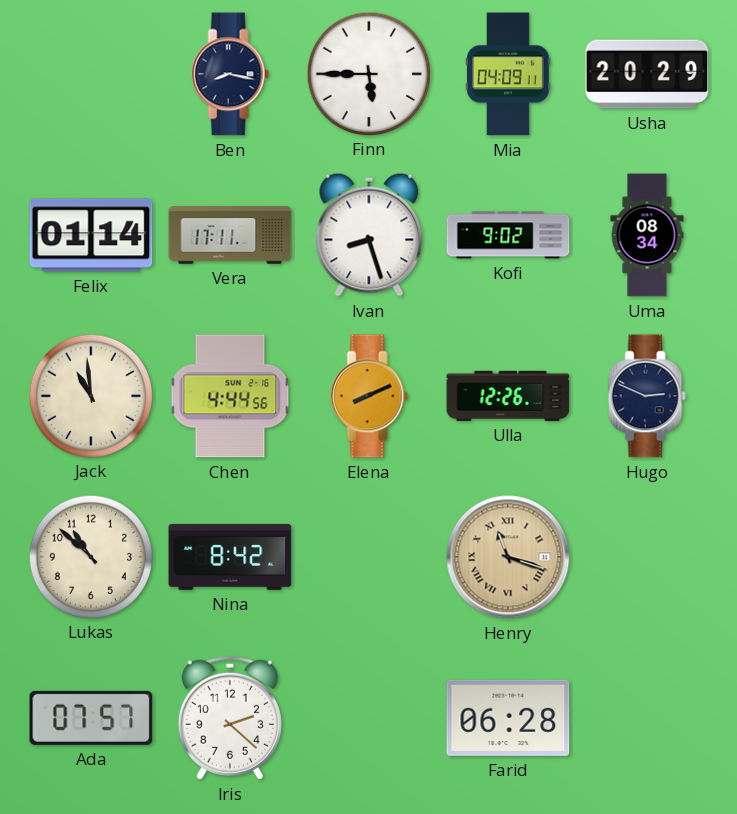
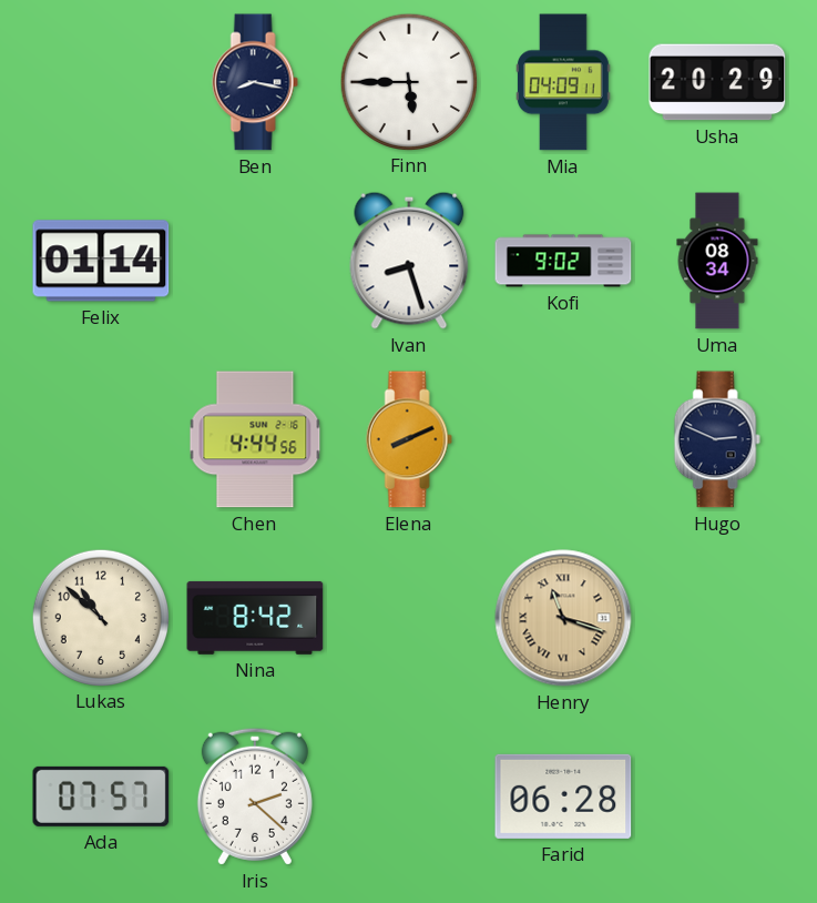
Vera: 17:11 -> none
Jack: 10:59 -> none
Ulla: 12:26 -> none
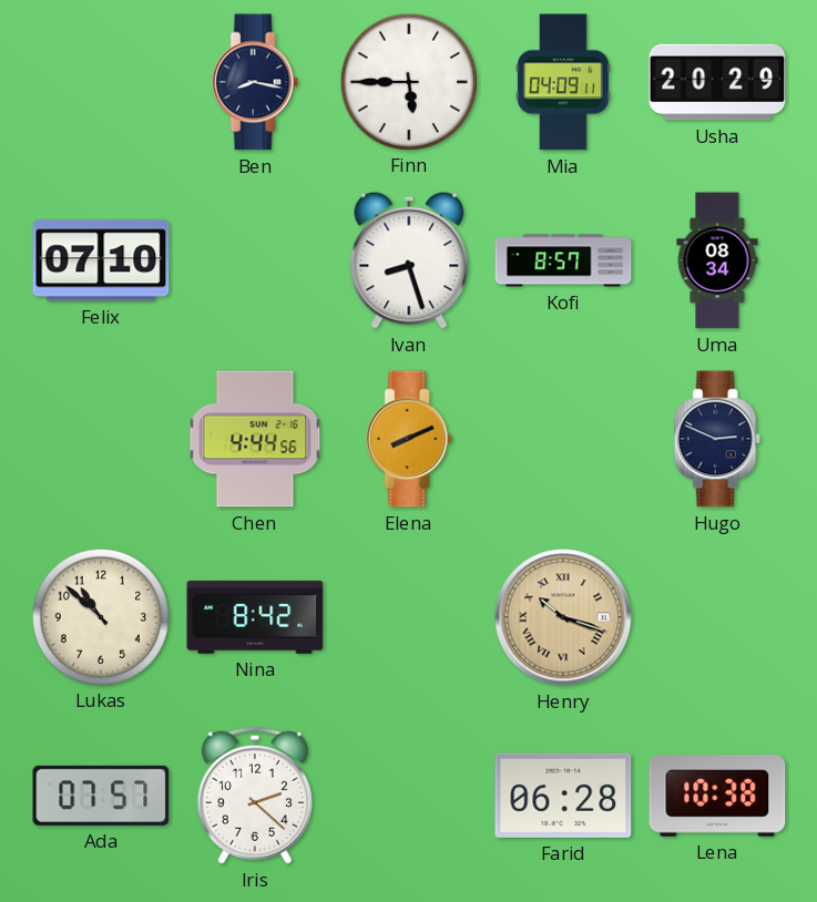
Felix: 01:14 -> 07:10
Kofi: 9:02 -> 8:57
Henry: 11:18 -> 10:18
Lena: none -> 10:38
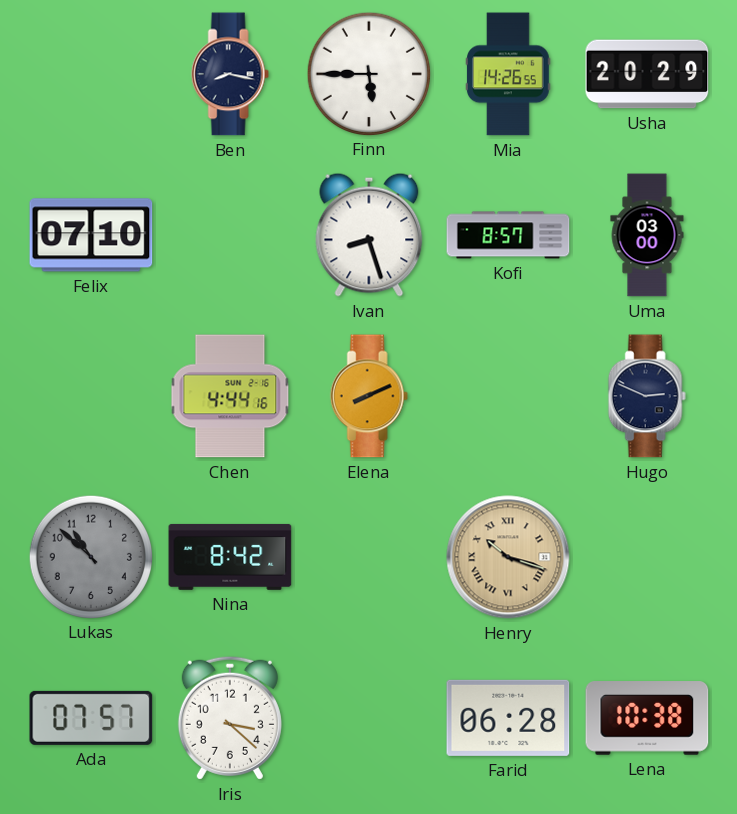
Mia: 04:09 -> 14:26
Uma: 08:34 -> 03:00
Chen: 4:44:56 -> 4:44:16
Lukas dial: cream -> grey
Iris: 2:22 -> 3:22
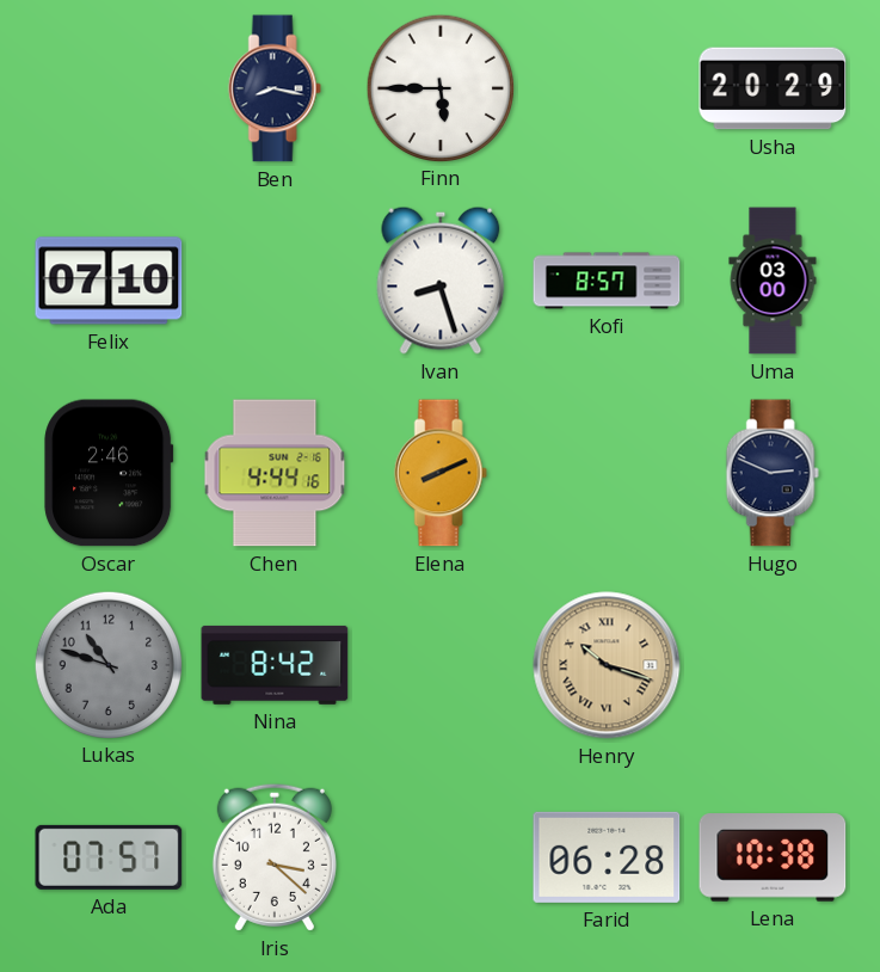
Mia: 14:26 -> none
Oscar: none -> 2:46
Lukas: 10:52 -> 10:48
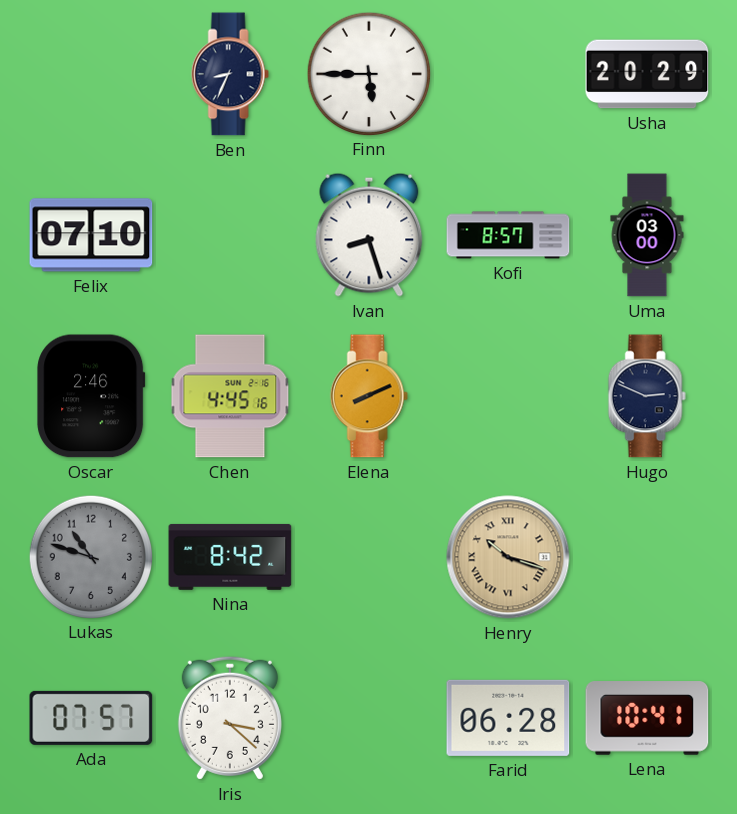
Ben: 8:17 -> 8:34
Chen: 4:44 -> 4:45
Lena: 10:38 -> 10:41
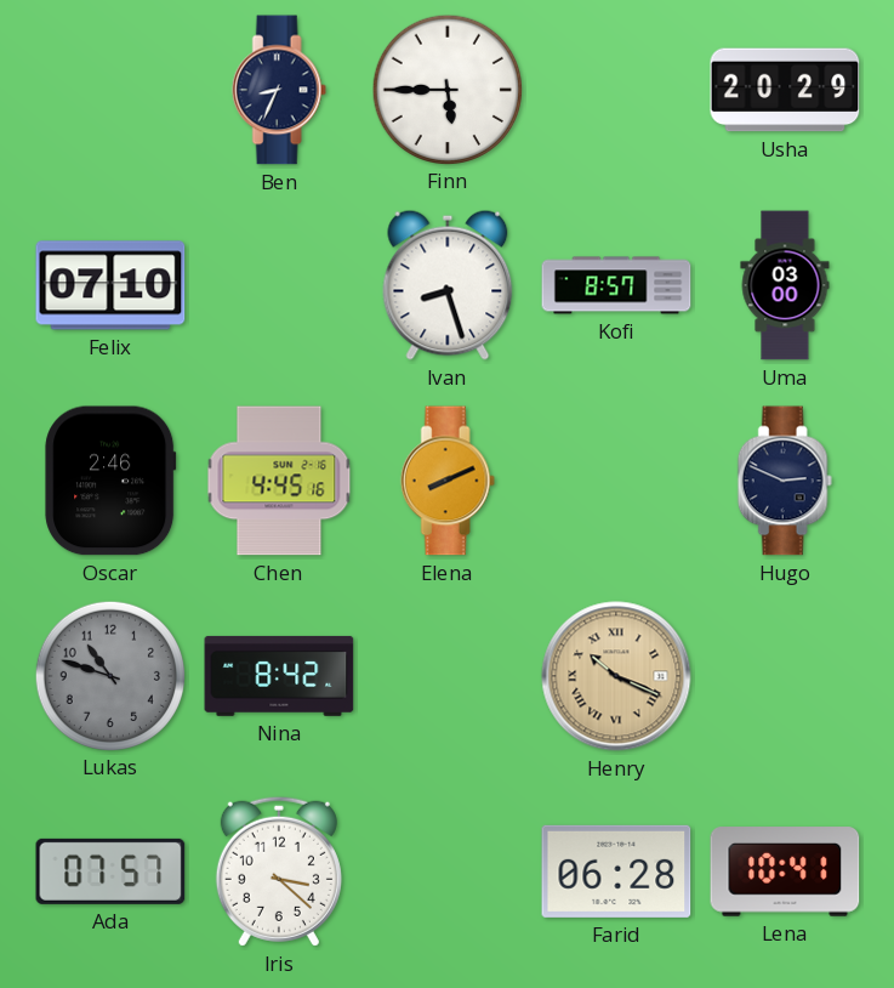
Henry: 10:18 -> 10:19
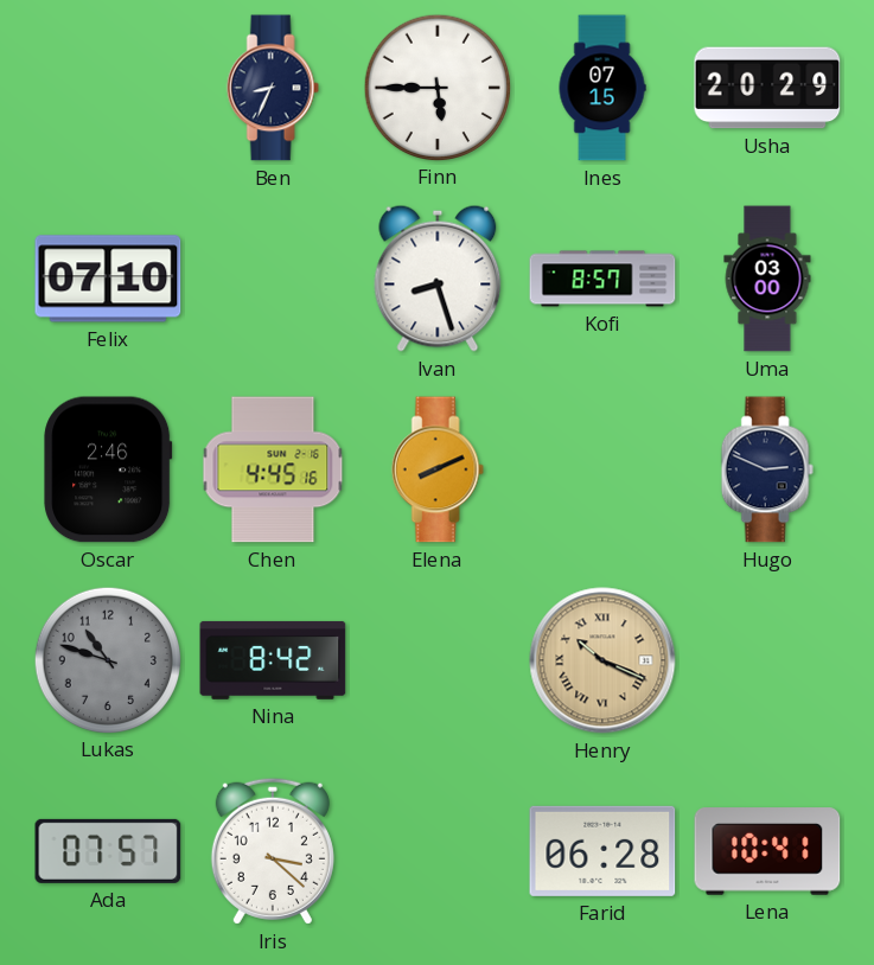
Ines: none -> 07:15
